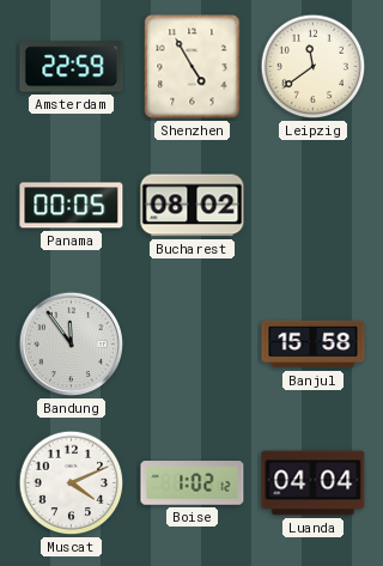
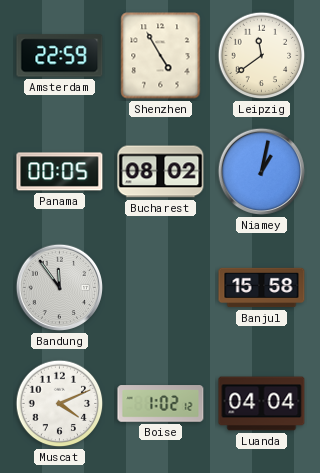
Niamey: none -> 1:02
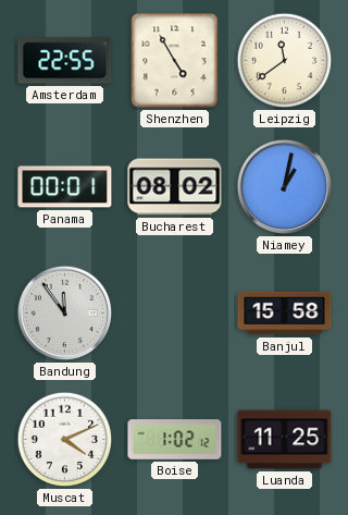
Amsterdam: 22:59 -> 22:55
Panama: 00:05 -> 00:01
Luanda: 04:04 -> 11:25
